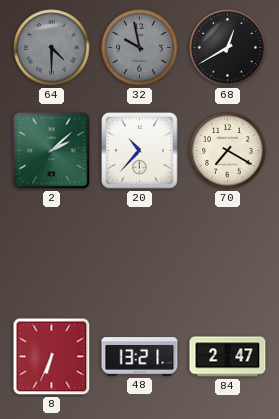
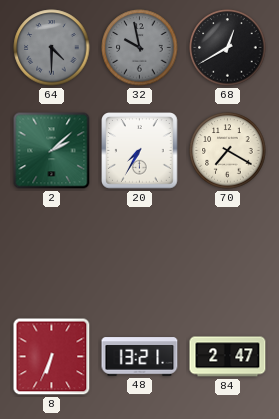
20: 10:37 -> 7:35
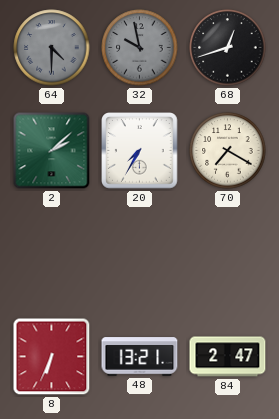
68: 12:40 -> 12:42
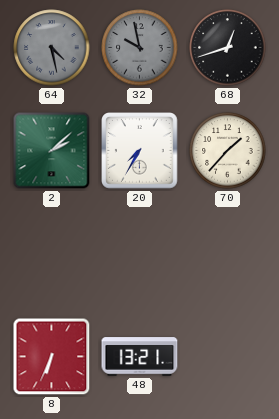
64: 4:30 -> 4:28
70: 7:20 -> 1:37
84: 2:47 -> none
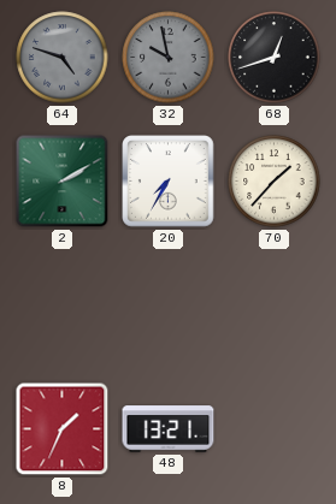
64: 4:28 -> 4:48
2: 2:08 -> 2:10
8: 6:34 -> 1:34
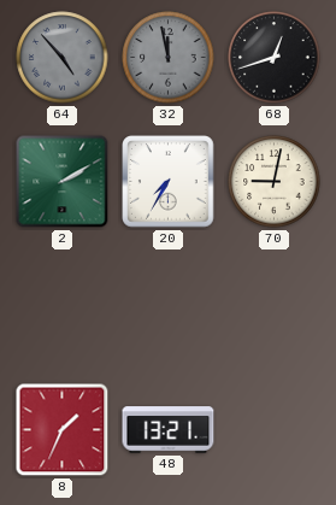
64: 4:48 -> 4:53
32: 9:58 -> 11:58
70: 1:37 -> 9:02
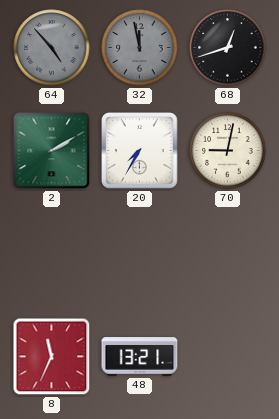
8: 1:34 -> 11:34
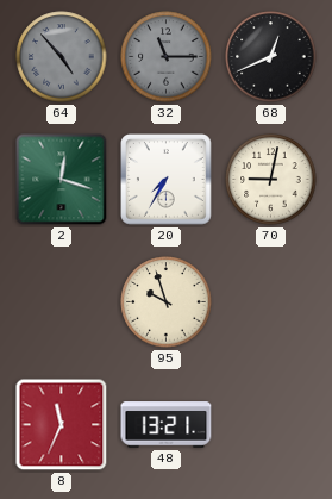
32: 11:58 -> 11:15
68: 12:42 -> 12:41
2: 2:10 -> 12:18
95: none -> 9:57
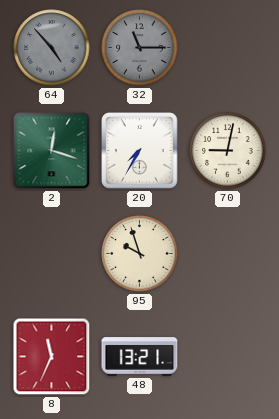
68: 12:41 -> none
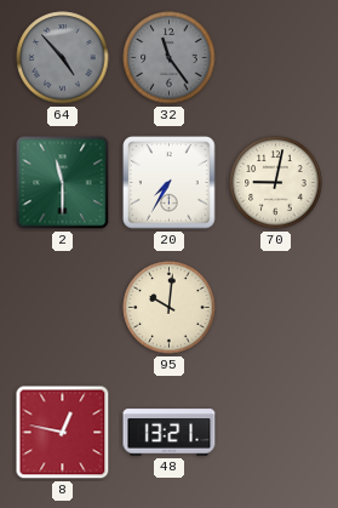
32: 11:15 -> 11:24
2: 12:18 -> 11:30
95: 9:57 -> 10:01
8: 11:34 -> 12:47
